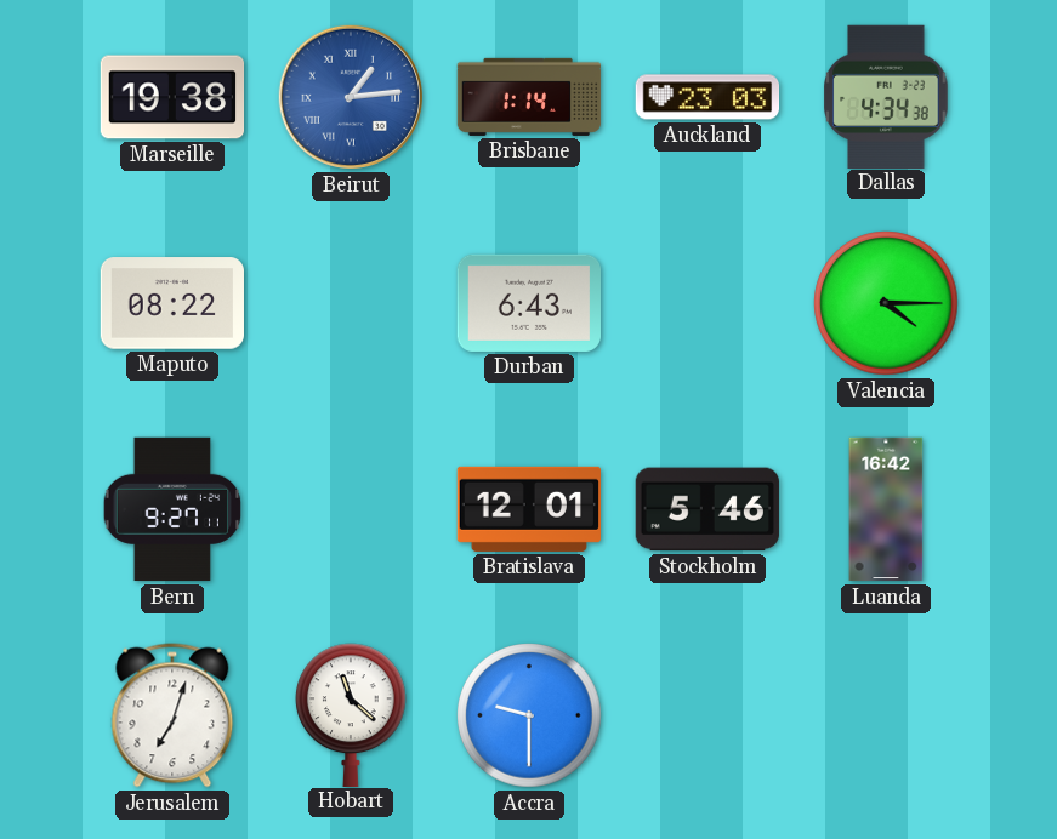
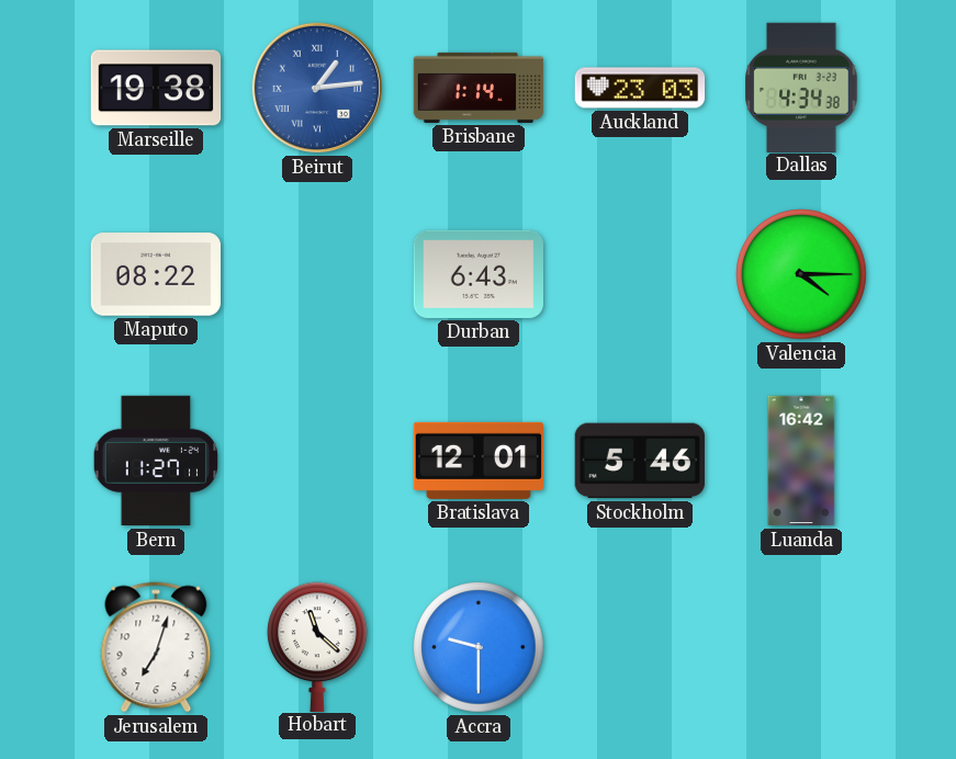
Bern: 9:27 -> 11:27
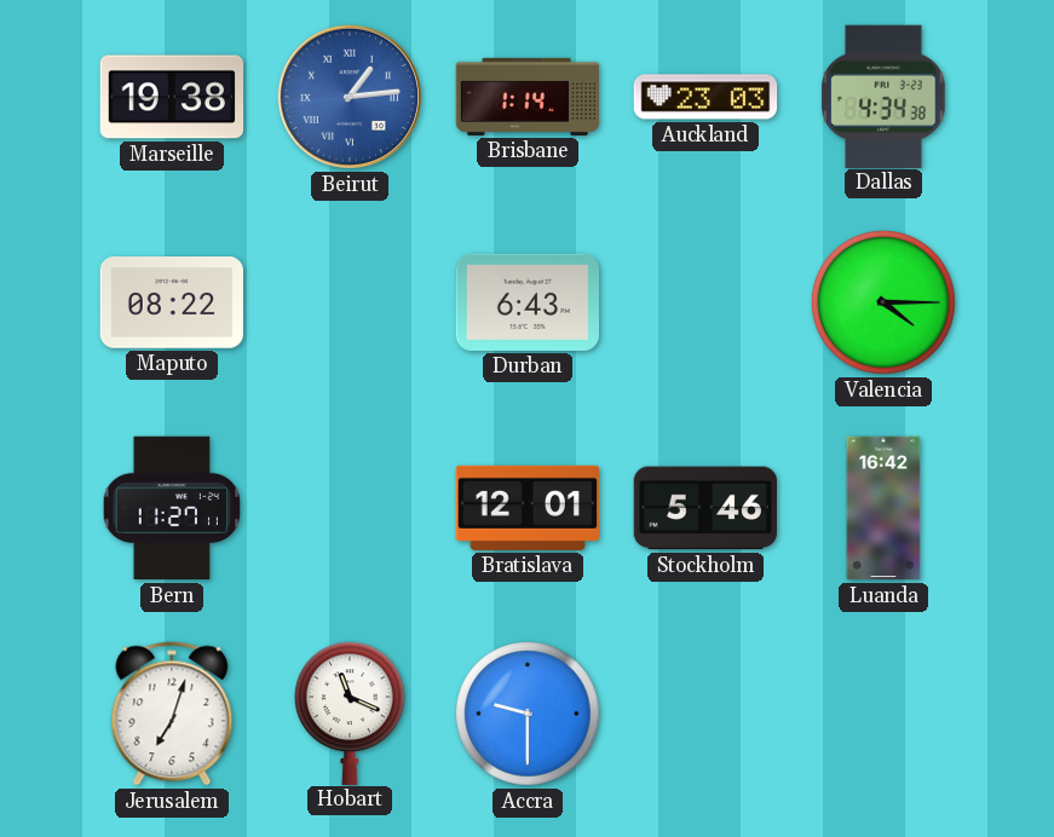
Hobart: 11:22 -> 11:19
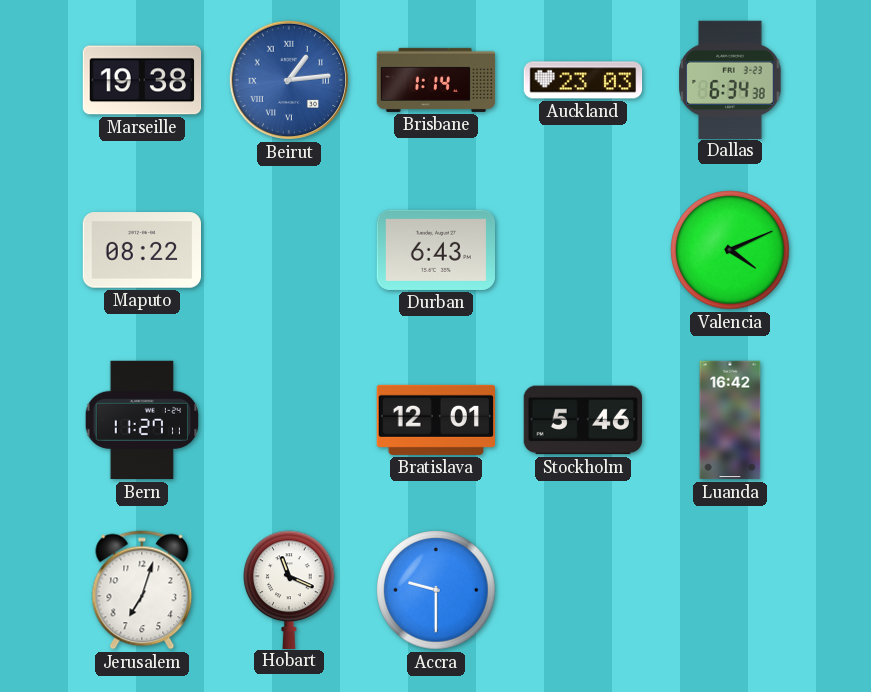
Dallas: 4:34 -> 6:34
Valencia: 4:15 -> 4:11
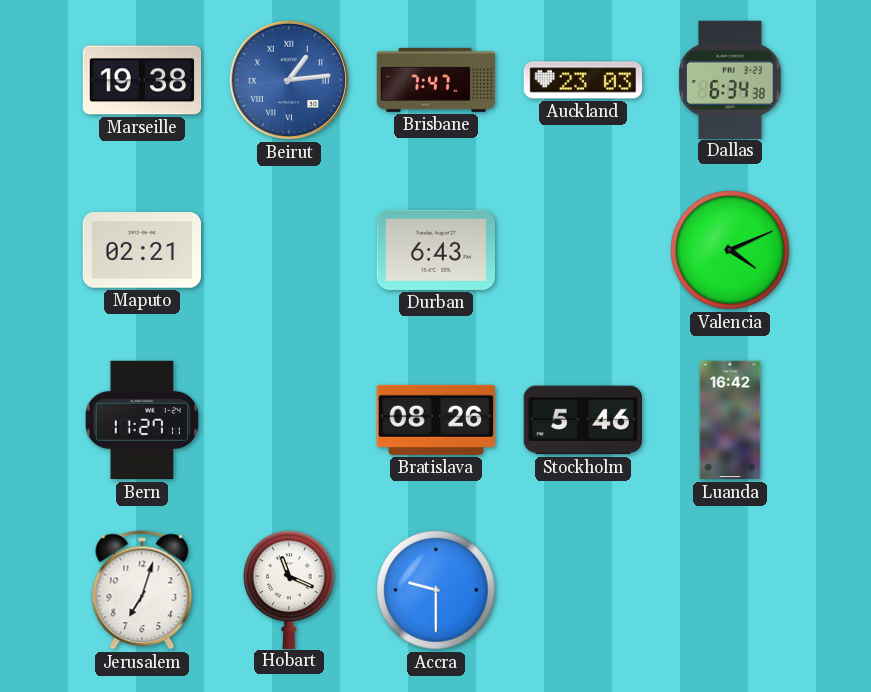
Brisbane: 1:14 -> 7:47
Maputo: 08:22 -> 02:21
Bratislava: 12:01 -> 08:26
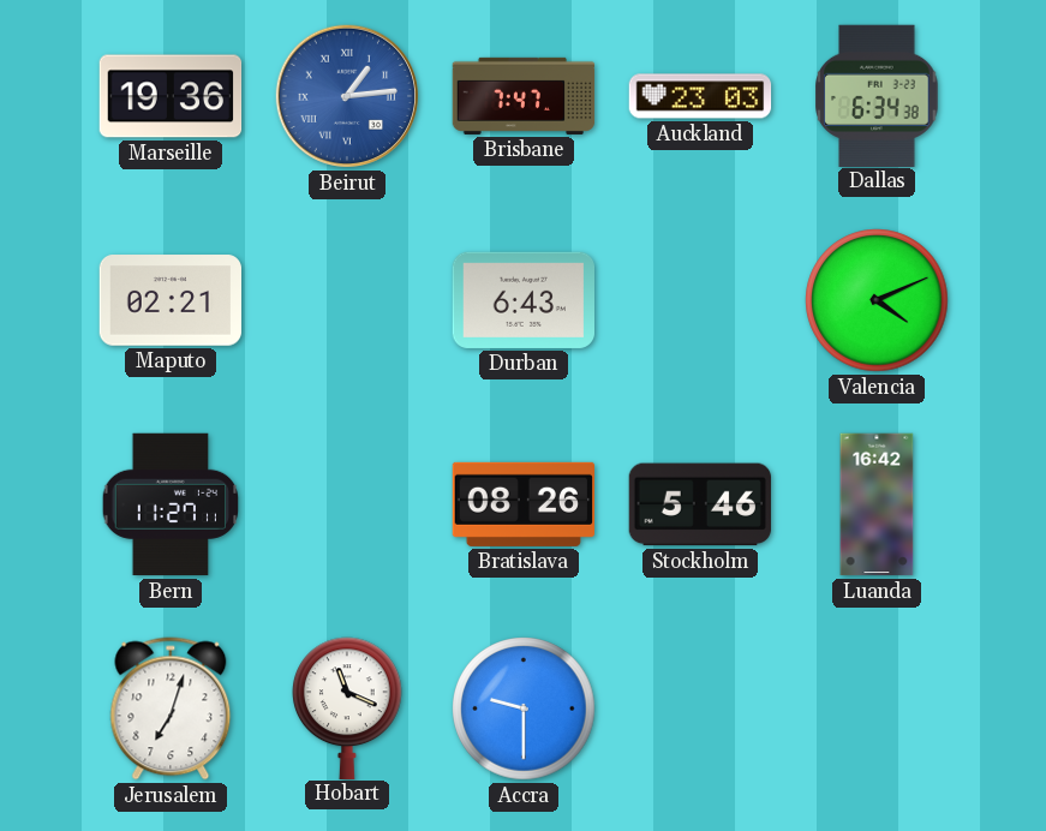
Marseille: 19:38 -> 19:36
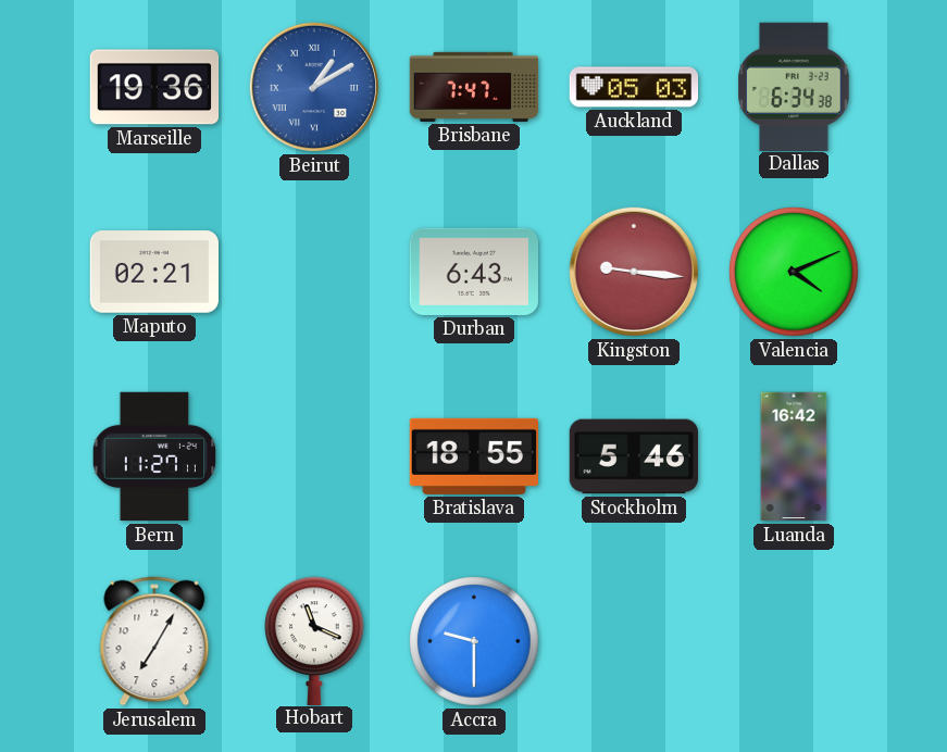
Beirut: 1:14 -> 1:10
Auckland: 23:03 -> 05:03
Kingston: none -> 9:16
Bratislava: 08:26 -> 18:55
Jerusalem: 7:03 -> 7:05
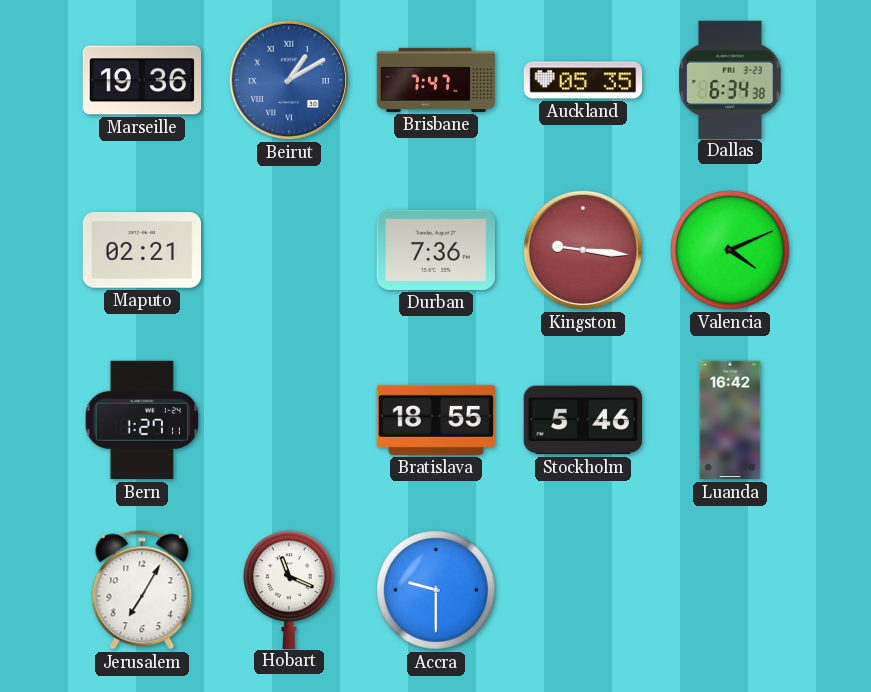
Auckland: 05:03 -> 05:35
Durban: 6:43 -> 7:36
Bern: 11:27 -> 1:27
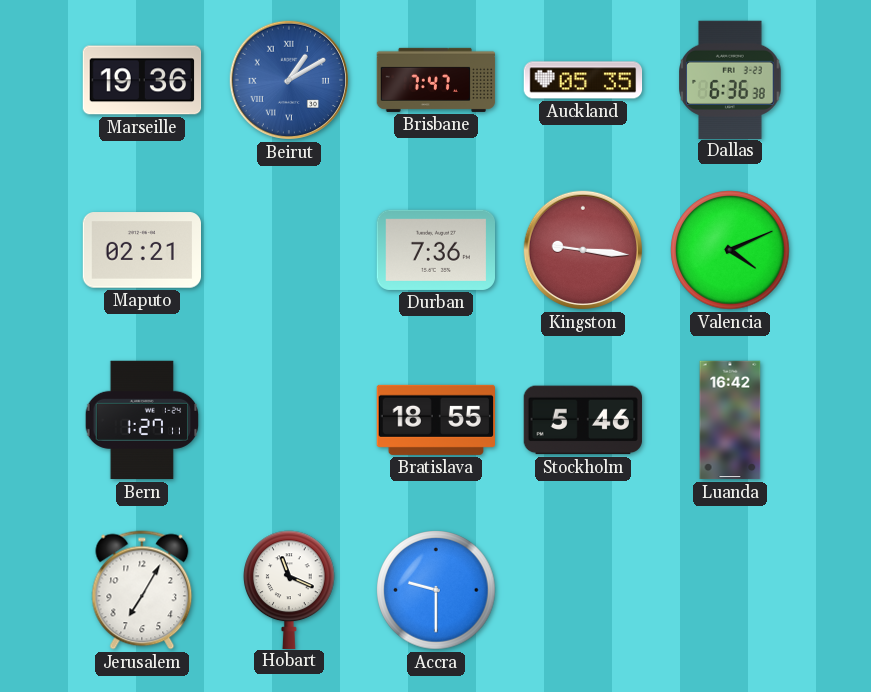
Dallas: 6:34 -> 6:36
